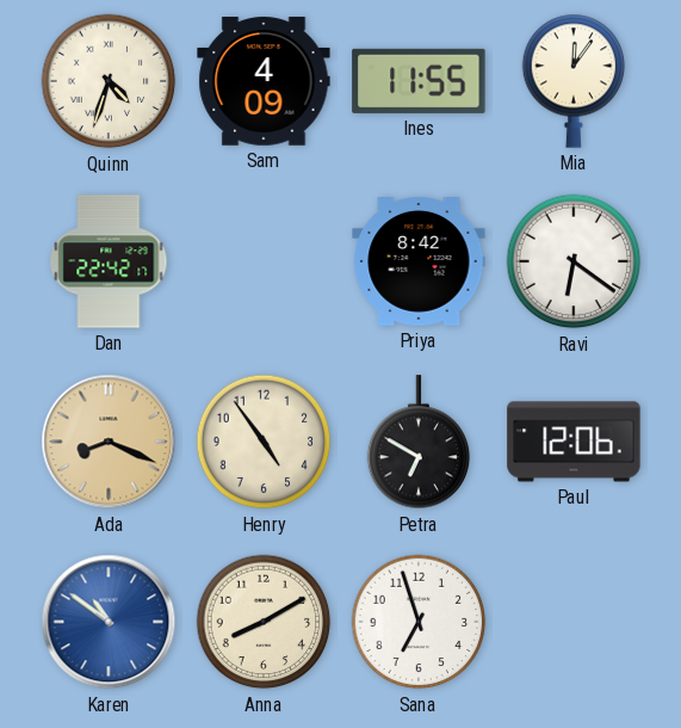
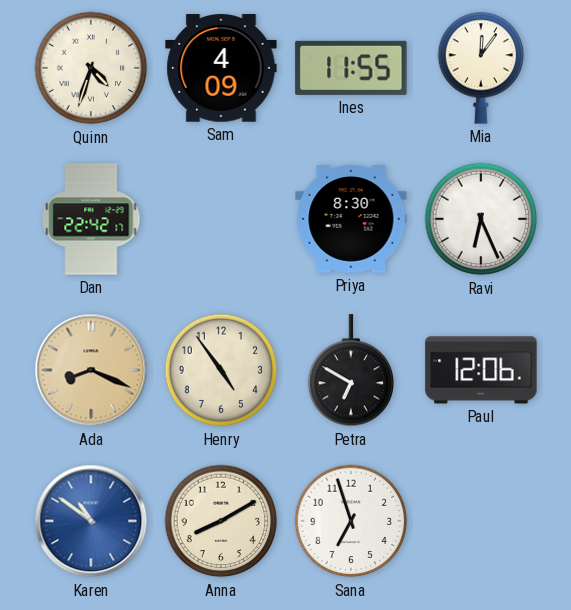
Priya: 8:42 -> 8:30
Ravi: 6:21 -> 6:26
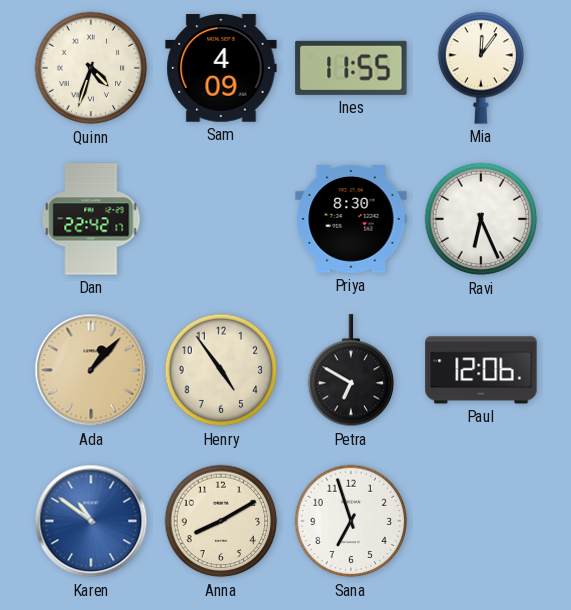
Ada: 8:19 -> 1:07
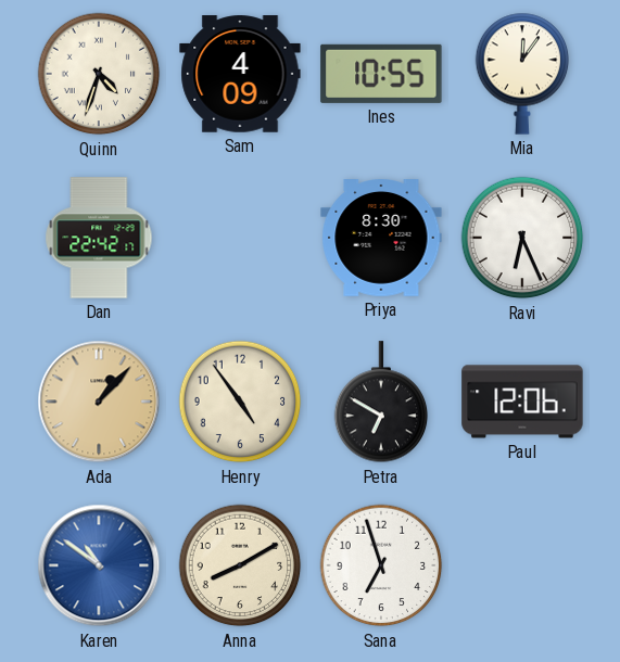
Ines: 11:55 -> 10:55
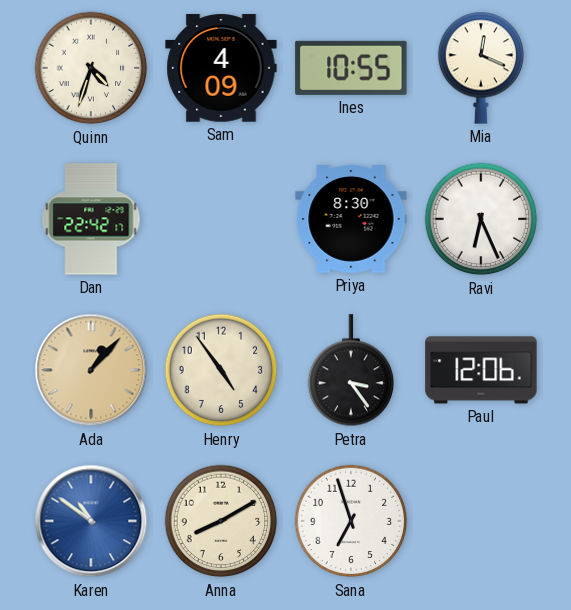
Mia: 12:06 -> 12:19
Petra: 6:50 -> 3:24
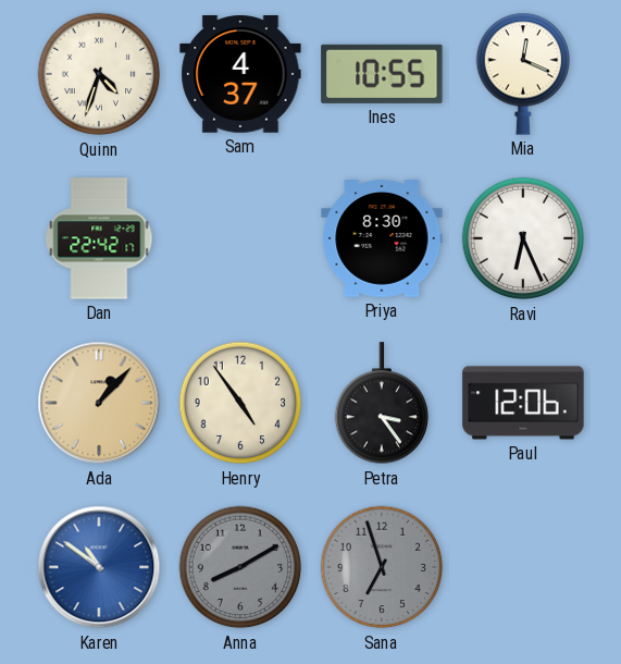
Sam: 4:09 -> 4:37
Anna dial: cream -> grey
Sana dial: white -> grey
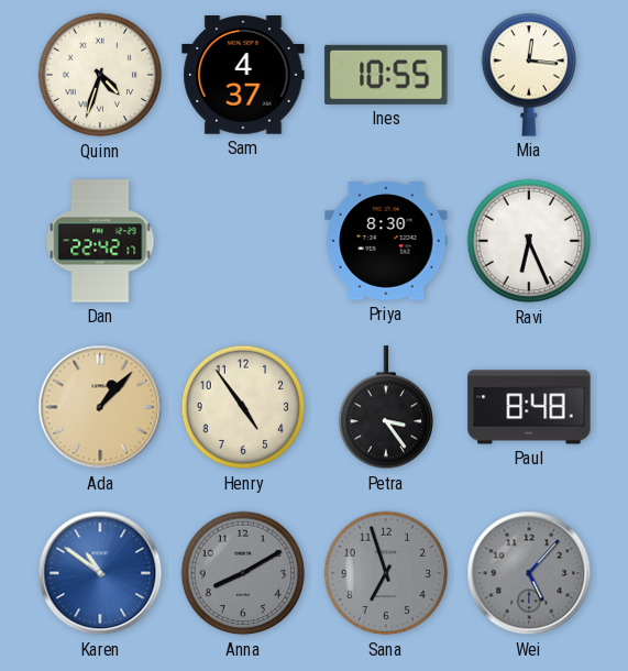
Mia: 12:19 -> 12:16
Paul: 12:06 -> 8:48
Wei: none -> 5:07
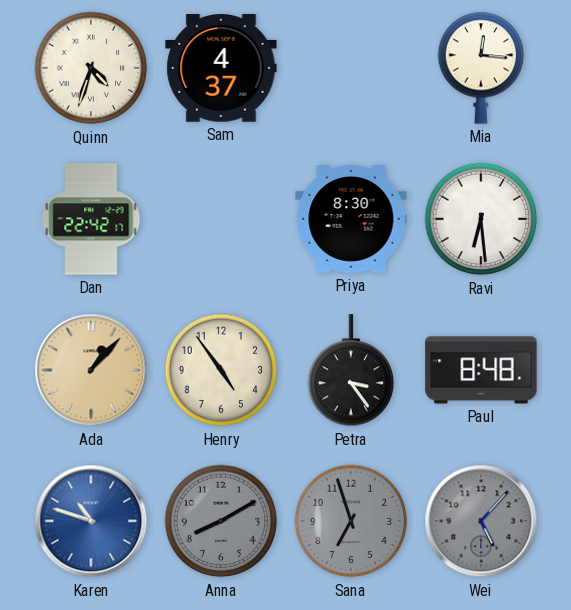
Ines: 10:55 -> none
Ravi: 6:26 -> 6:29
Karen: 10:51 -> 10:48
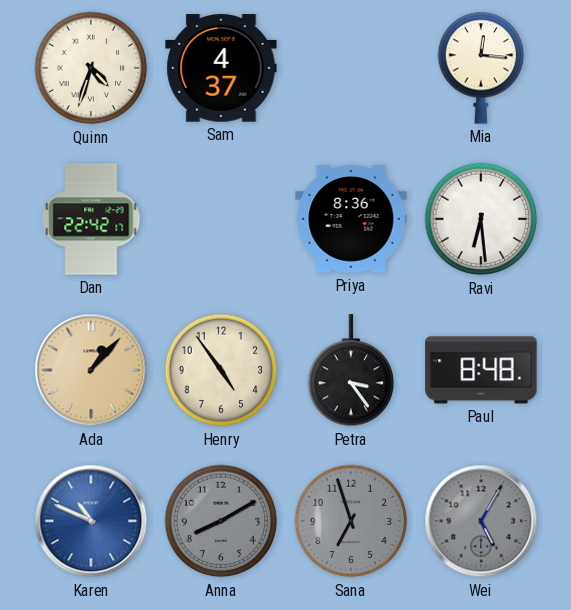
Priya: 8:30 -> 8:36
Karen: 10:48 -> 10:49
Wei: 5:07 -> 5:05
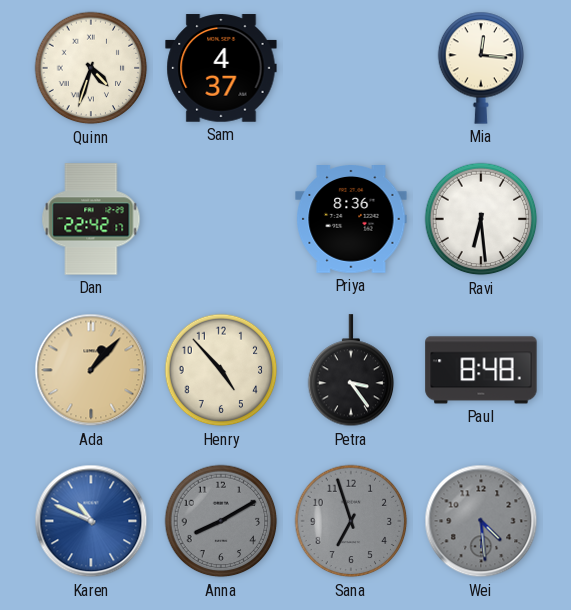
Henry: 4:54 -> 4:53
Wei: 5:05 -> 4:29
